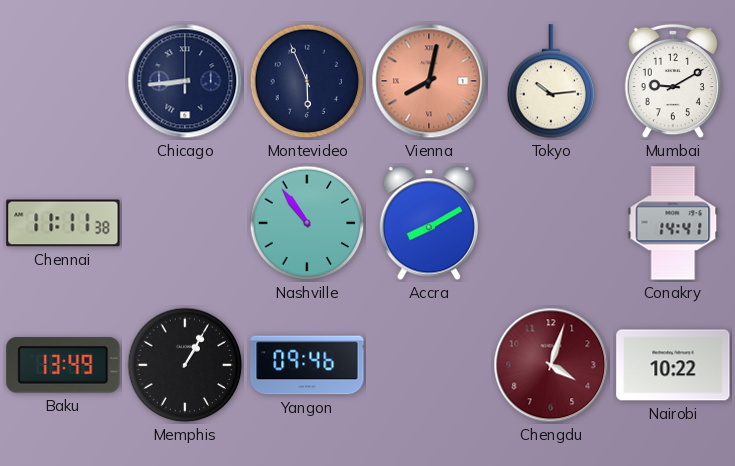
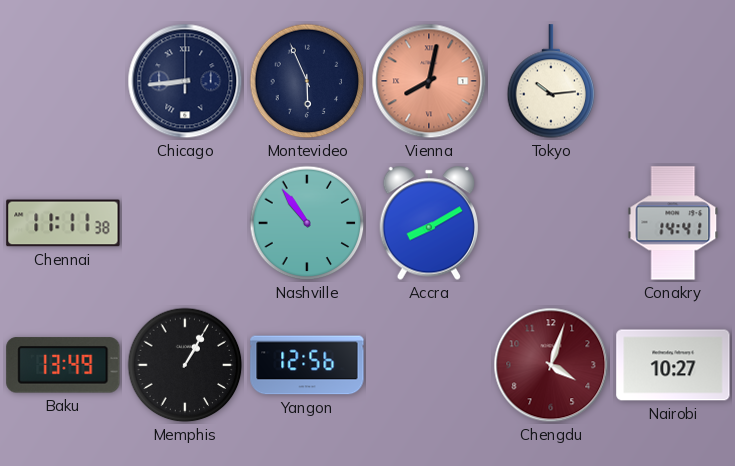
Mumbai: 9:10 -> none
Yangon: 09:46 -> 12:56
Nairobi: 10:22 -> 10:27
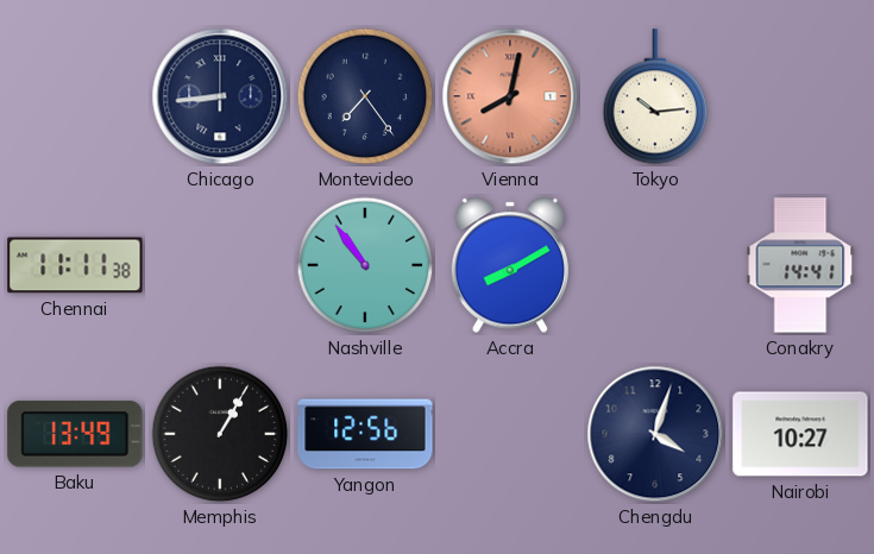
Montevideo: 5:56 -> 7:24
Chengdu dial: burgundy -> navy
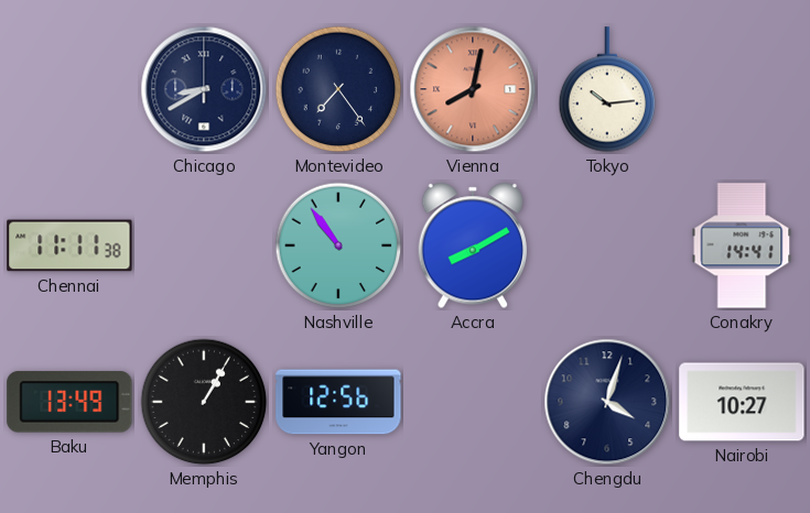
Chicago: 8:44 -> 8:40
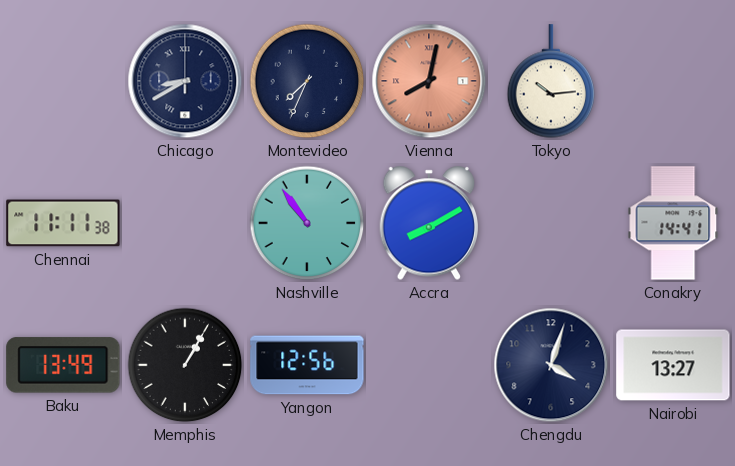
Montevideo: 7:24 -> 7:34
Nairobi: 10:27 -> 13:27
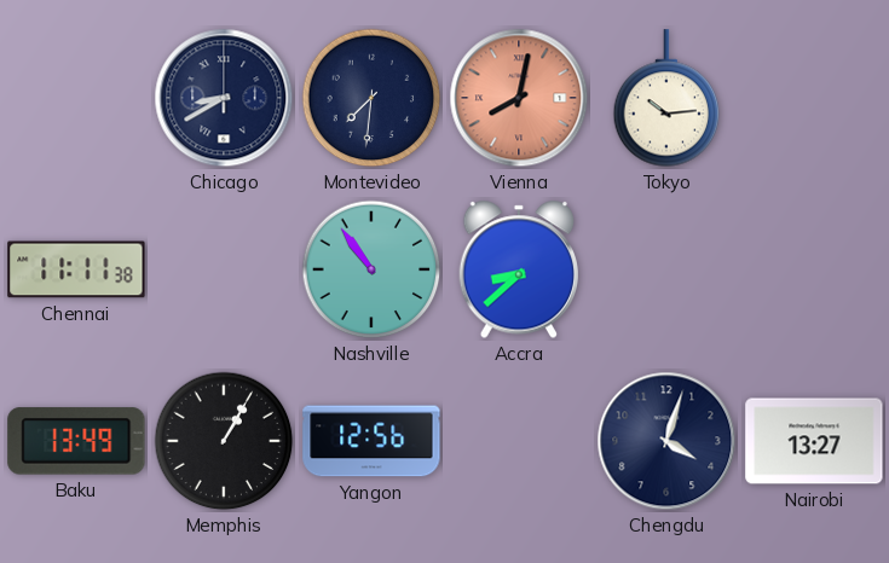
Montevideo: 7:34 -> 7:31
Accra: 8:10 -> 8:38
Conakry: 14:41 -> none
